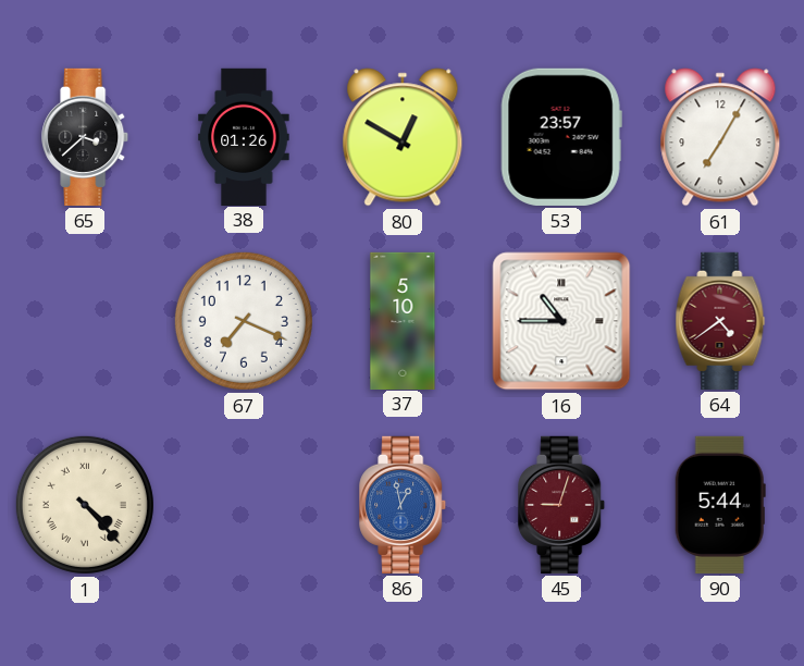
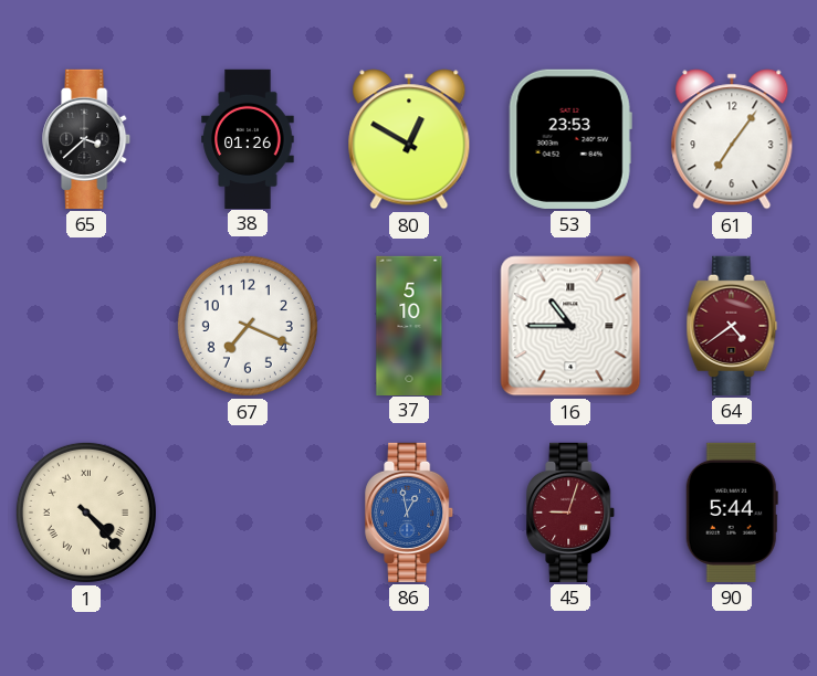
53: 23:57 -> 23:53
61: 7:05 -> 7:06
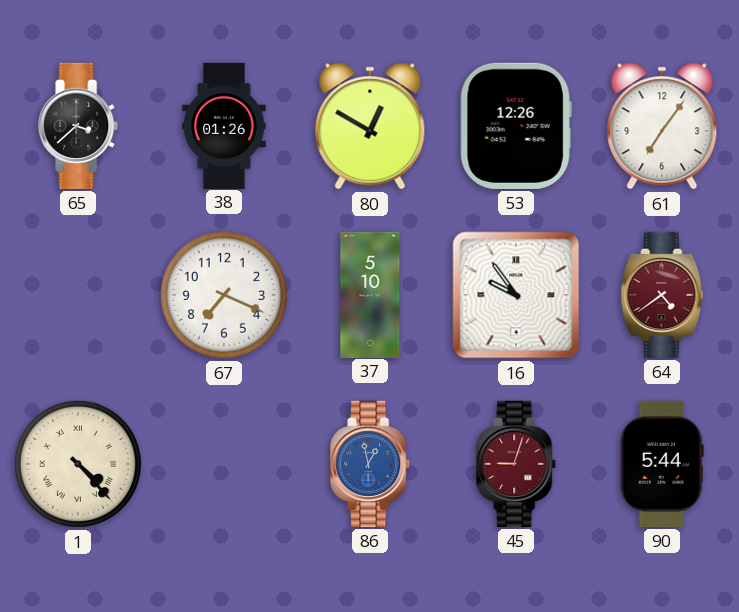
53: 23:53 -> 12:26
16: 10:45 -> 9:54
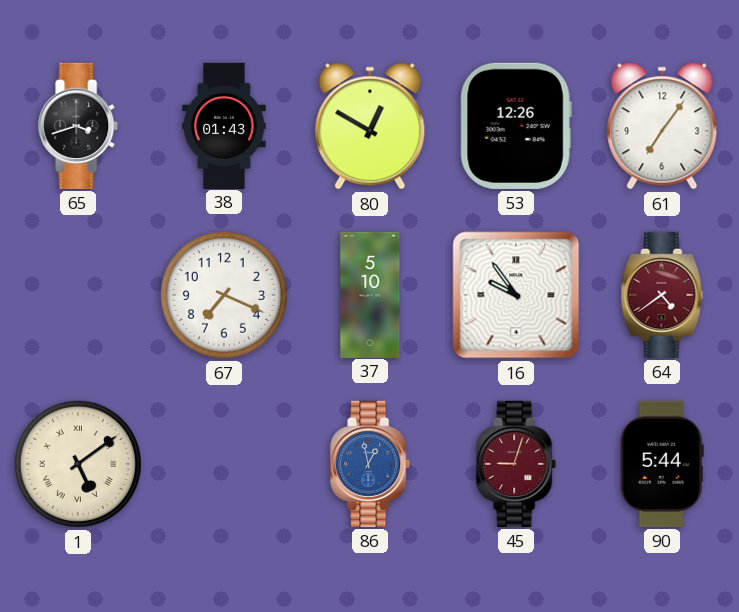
65: 3:38 -> 3:42
38: 01:26 -> 01:43
1: 4:23 -> 5:09
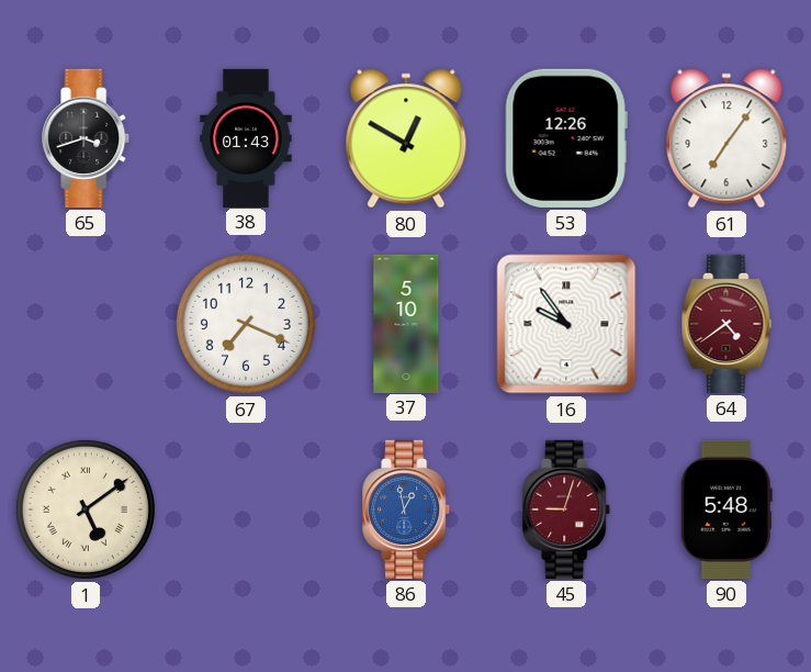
90: 5:44 -> 5:48
